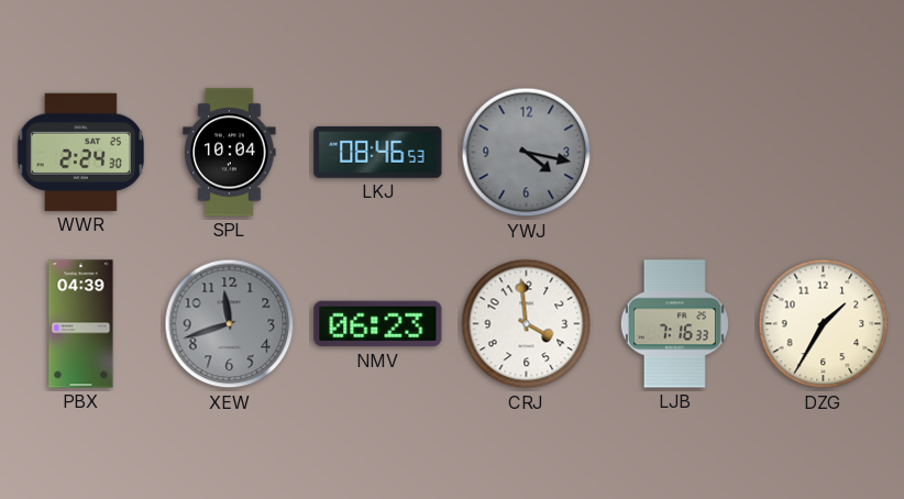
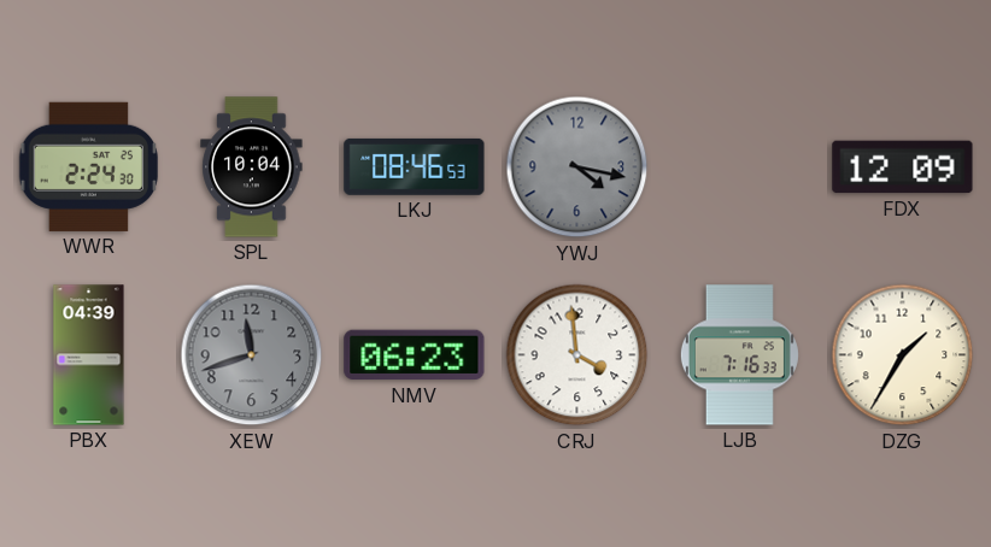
FDX: none -> 12:09
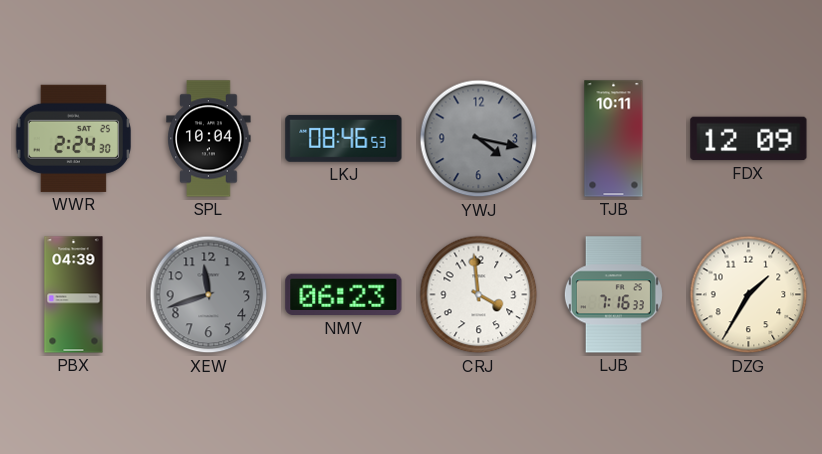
TJB: none -> 10:11
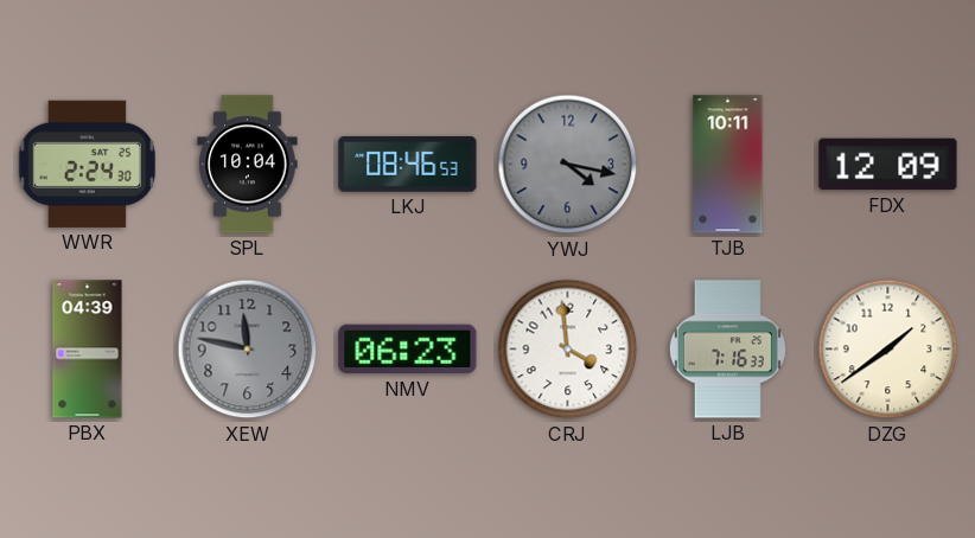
XEW: 11:42 -> 11:47
DZG: 1:35 -> 1:39
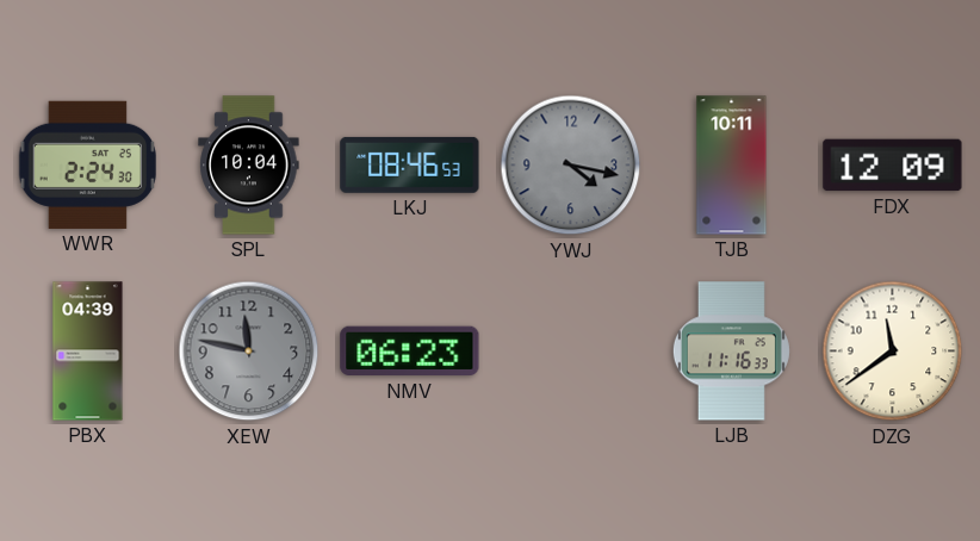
CRJ: 3:59 -> none
LJB: 7:16 -> 11:16
DZG: 1:39 -> 11:39
